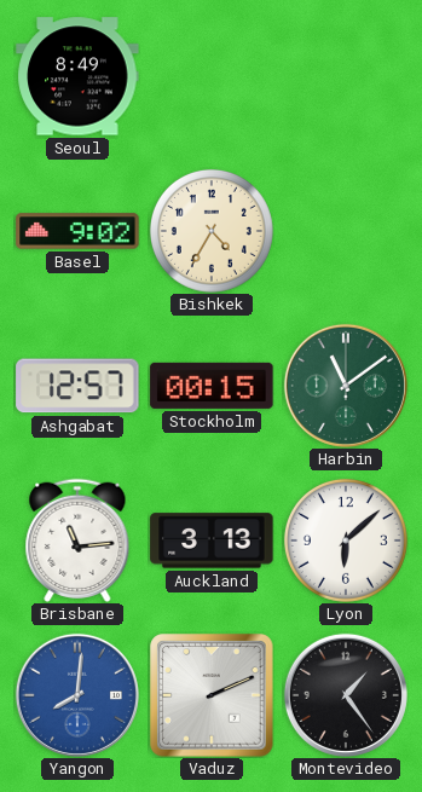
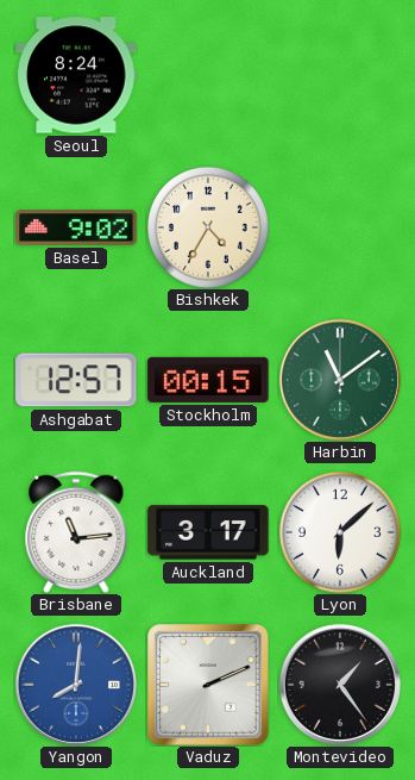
Seoul: 8:49 -> 8:24
Auckland: 3:13 -> 3:17
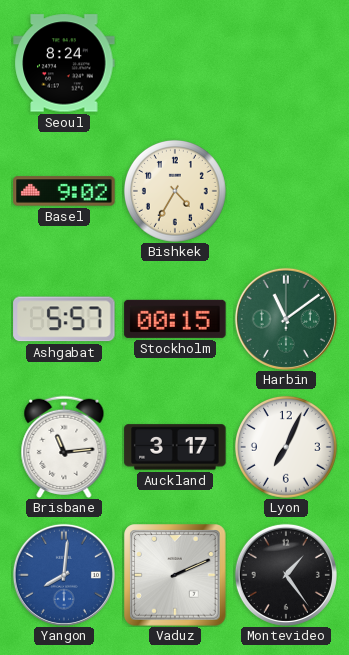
Ashgabat: 12:57 -> 5:57
Lyon: 6:08 -> 7:04
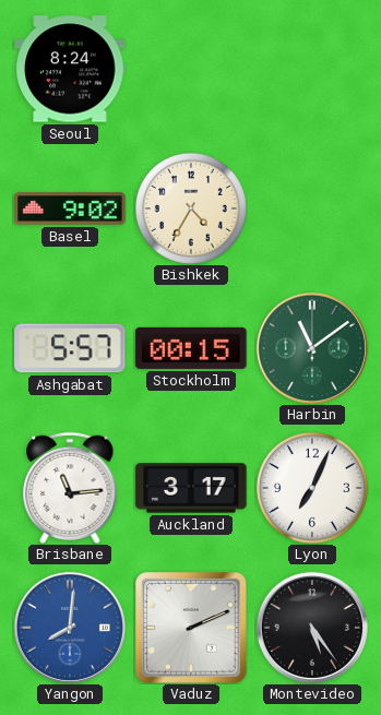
Montevideo: 1:24 -> 5:24
